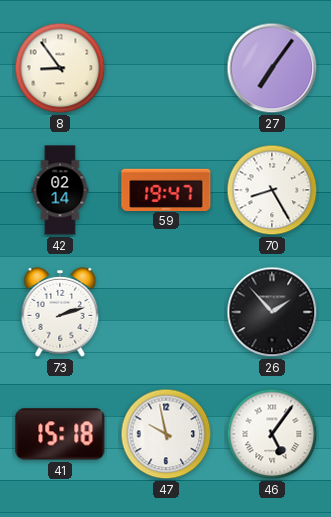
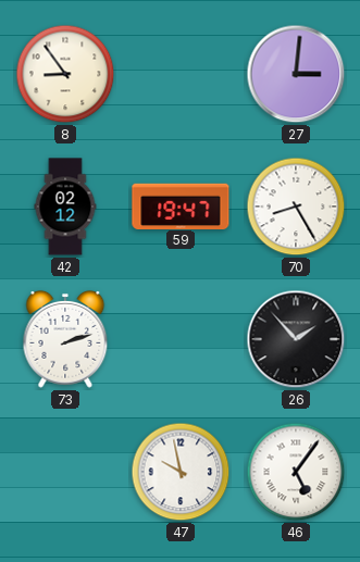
27: 7:06 -> 3:01
42: 02:14 -> 02:12
41: 15:18 -> none
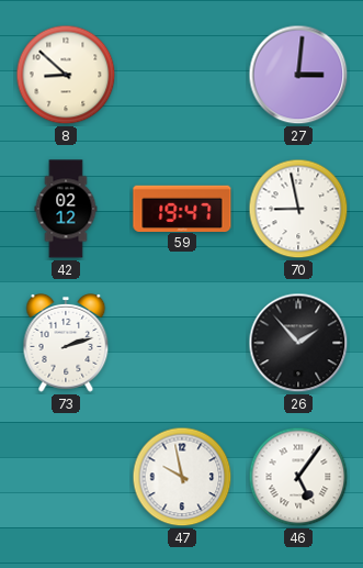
8: 8:54 -> 8:52
70: 8:25 -> 8:58
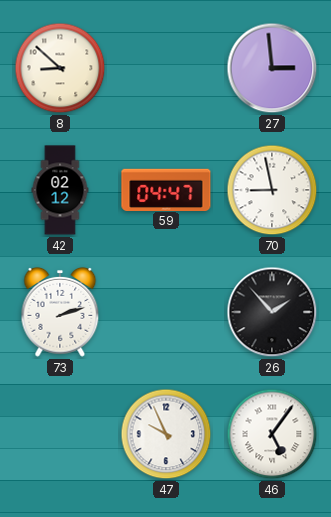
27: 3:01 -> 2:59
59: 19:47 -> 04:47
47: 9:58 -> 9:56
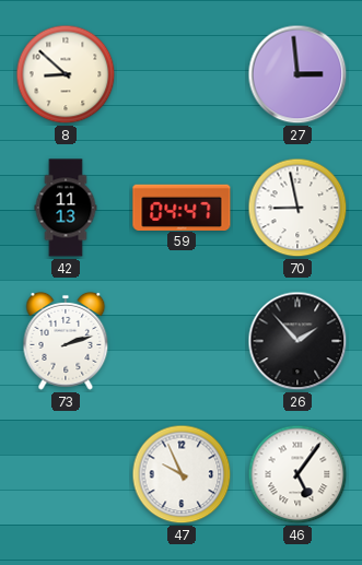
42: 02:12 -> 11:13
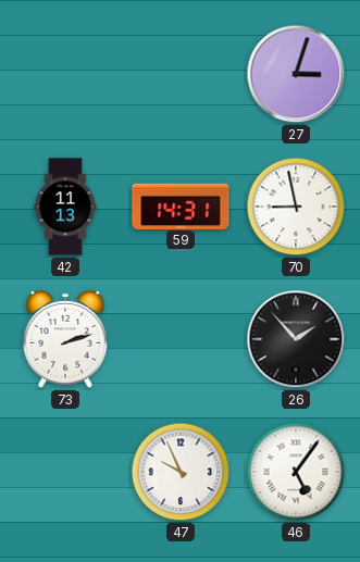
8: 8:52 -> none
27: 2:59 -> 3:03
59: 04:47 -> 14:31
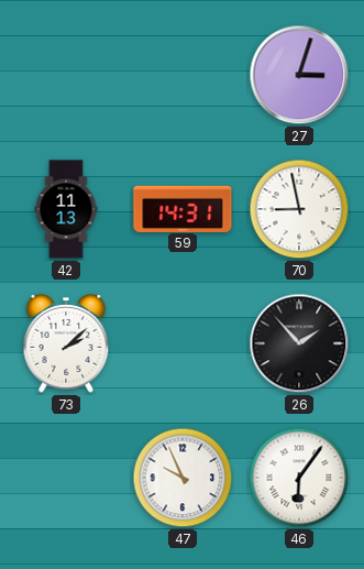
73: 2:12 -> 2:08
46: 5:06 -> 6:06
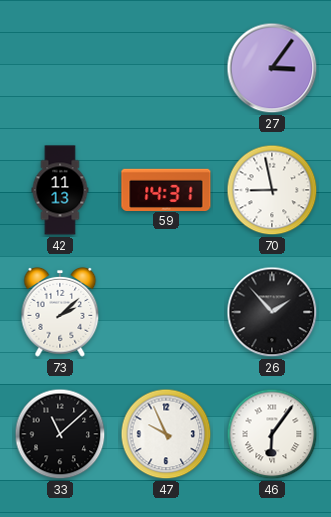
27: 3:03 -> 3:06
33: none -> 11:08
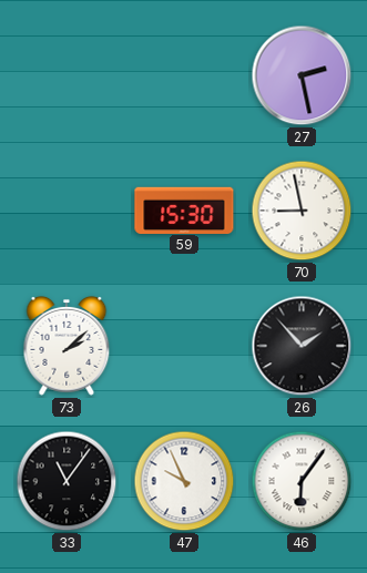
27: 3:06 -> 2:28
42: 11:13 -> none
59: 14:31 -> 15:30
33: 11:08 -> 11:06
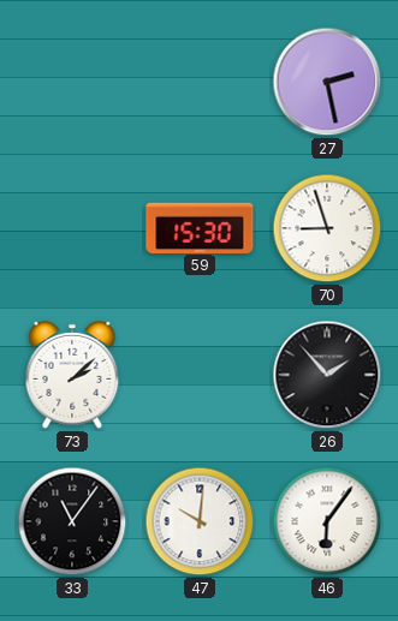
70: 8:58 -> 8:57
47: 9:56 -> 10:01
